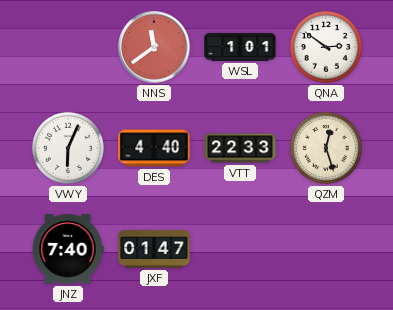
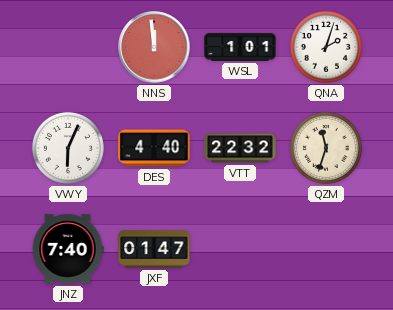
NNS: 11:39 -> 11:59
QNA: 2:51 -> 2:03
VTT: 22:33 -> 22:32
QZM: 12:27 -> 11:33
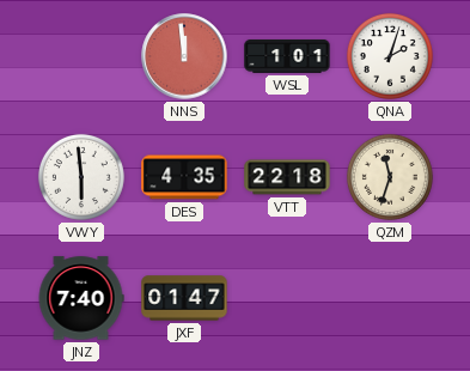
VWY: 6:04 -> 5:59
DES: 4:40 -> 4:35
VTT: 22:32 -> 22:18
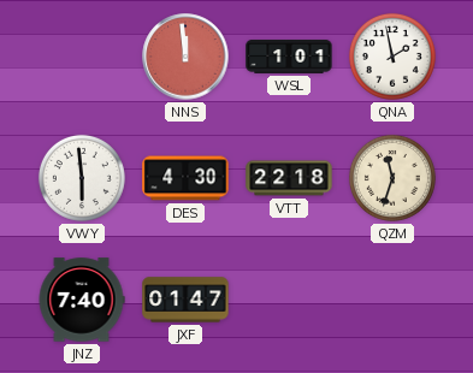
QNA: 2:03 -> 1:58
DES: 4:35 -> 4:30
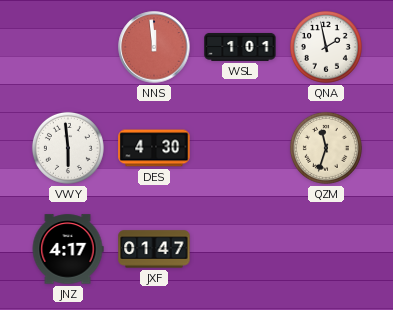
VTT: 22:18 -> none
JNZ: 7:40 -> 4:17
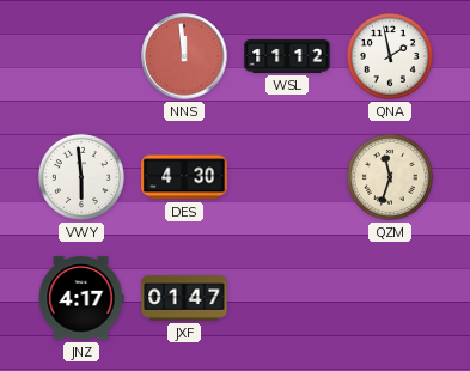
WSL: 1:01 -> 11:12
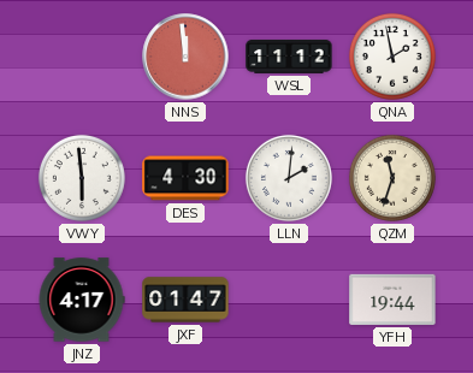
LLN: none -> 2:01
YFH: none -> 19:44
